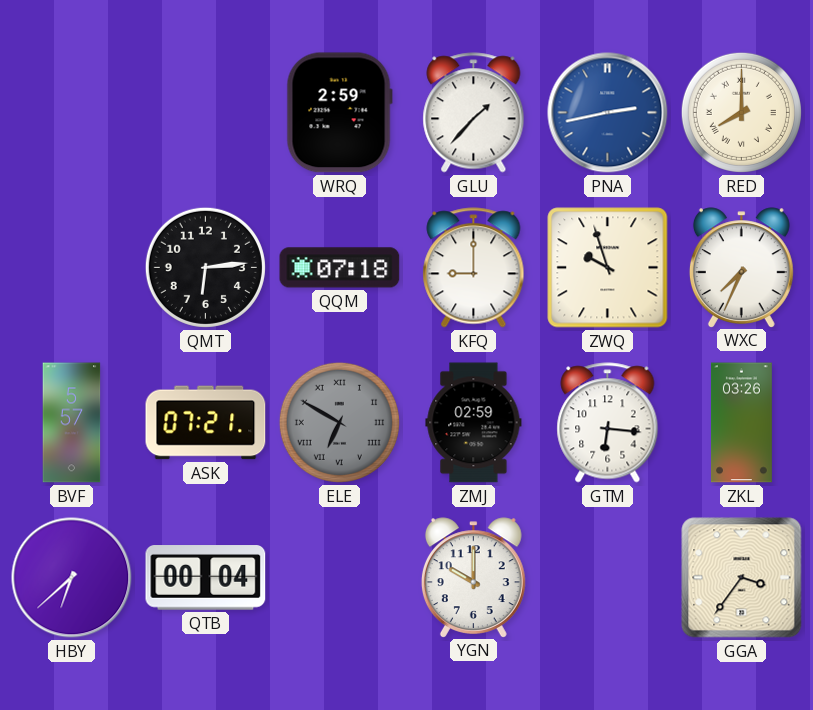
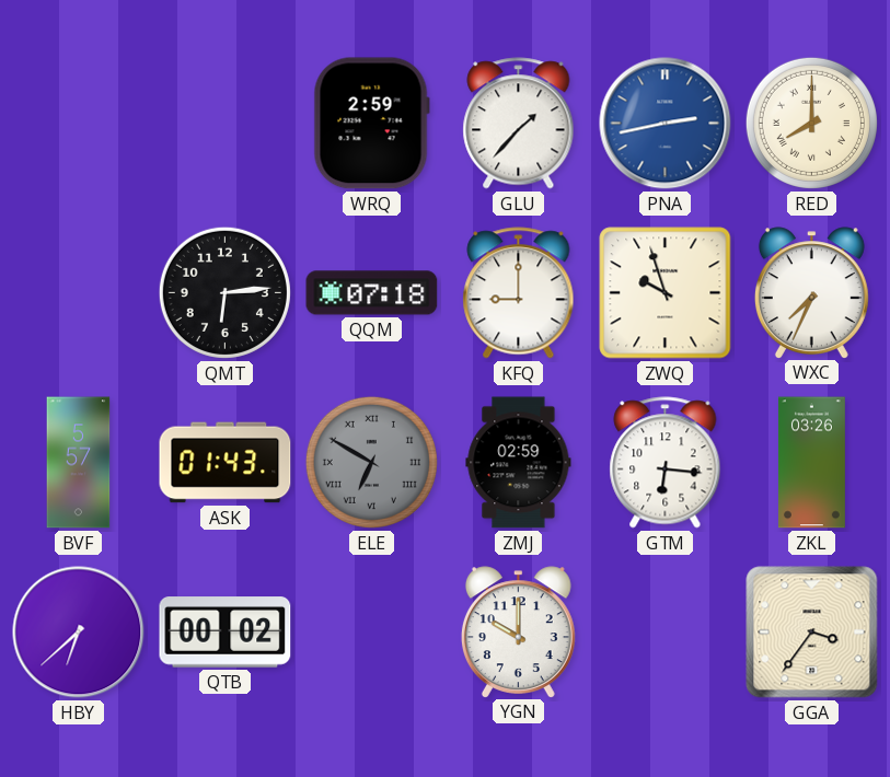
ASK: 07:21 -> 01:43
QTB: 00:04 -> 00:02
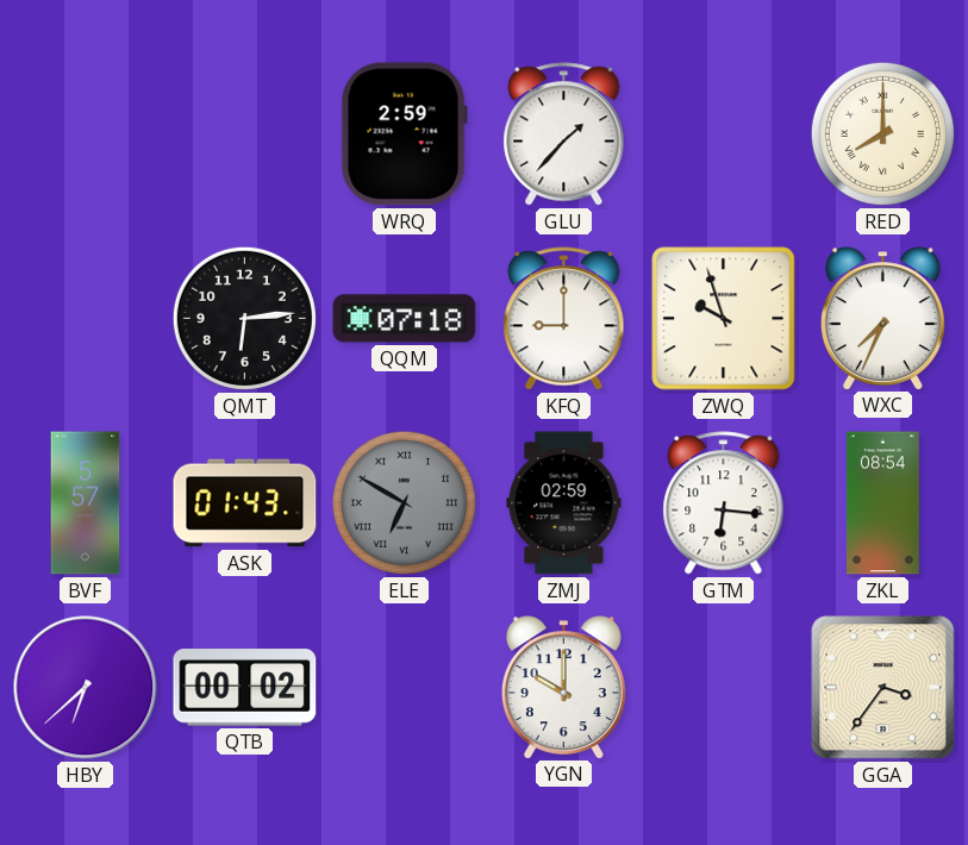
PNA: 2:43 -> none
ZKL: 03:26 -> 08:54
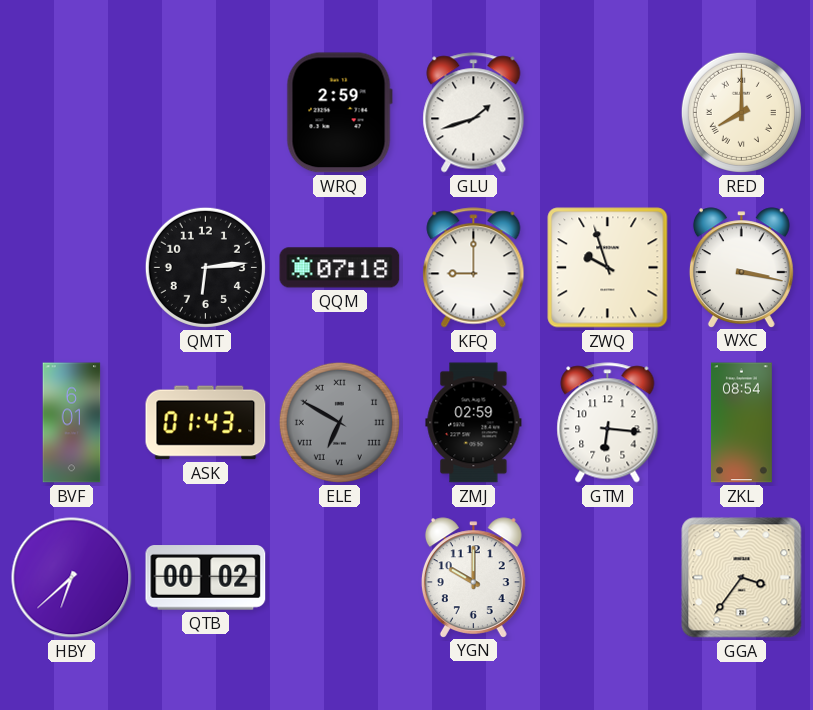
GLU: 1:37 -> 1:42
WXC: 7:34 -> 3:17
BVF: 5:57 -> 6:01
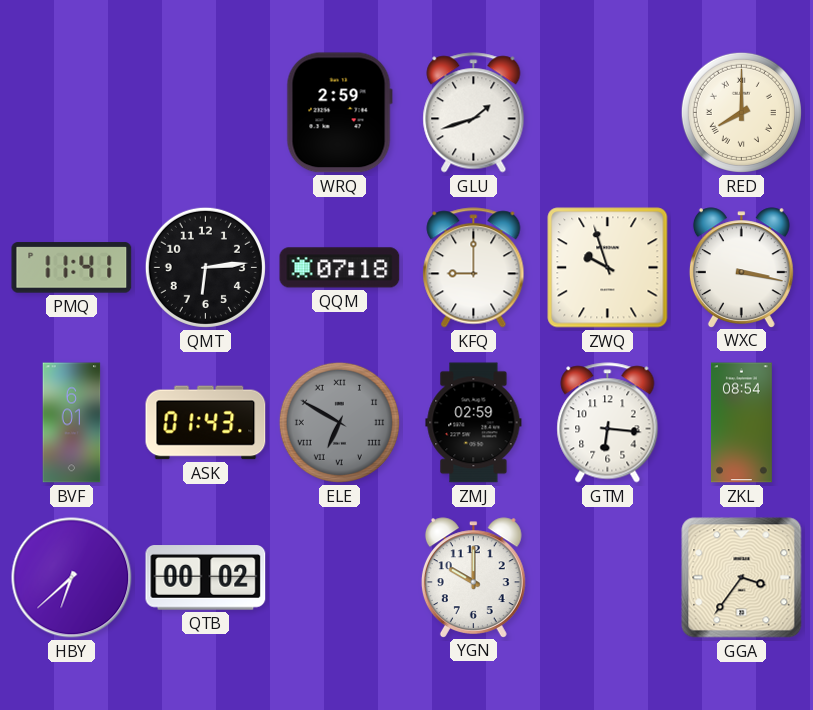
PMQ: none -> 11:41
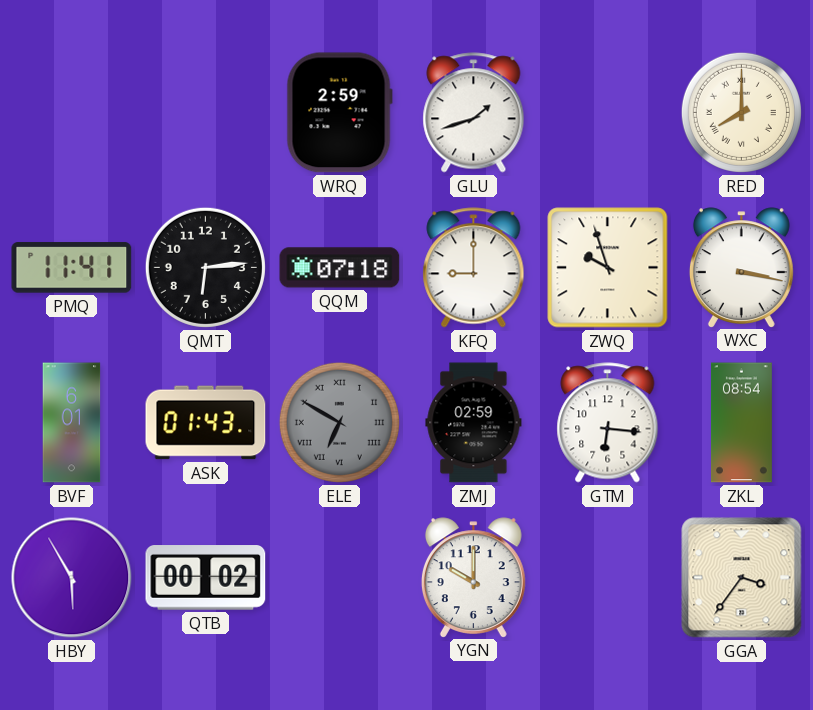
HBY: 6:38 -> 5:55
